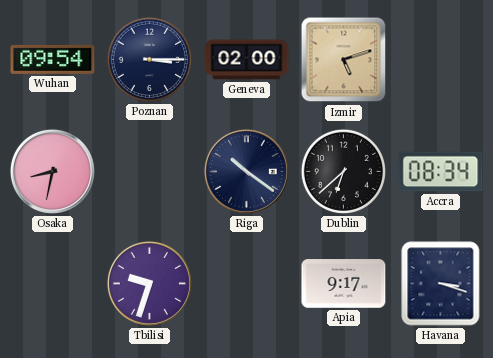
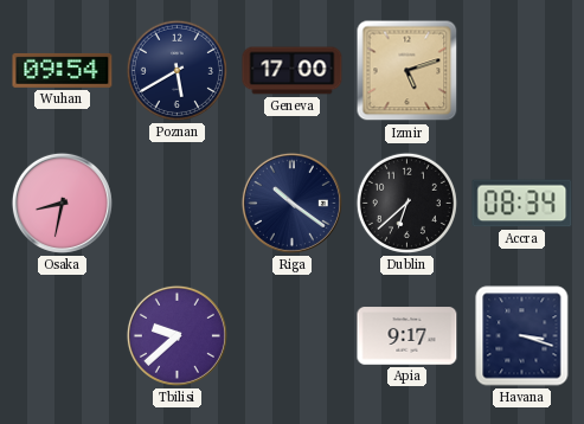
Poznan: 3:15 -> 5:40
Geneva: 02:00 -> 17:00
Tbilisi: 9:33 -> 9:38
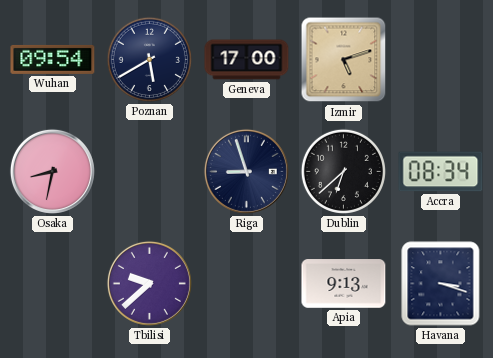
Riga: 10:21 -> 8:57
Apia: 9:17 -> 9:13
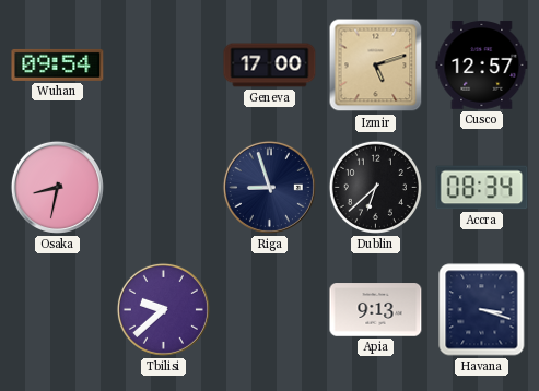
Poznan: 5:40 -> none
Cusco: none -> 12:57
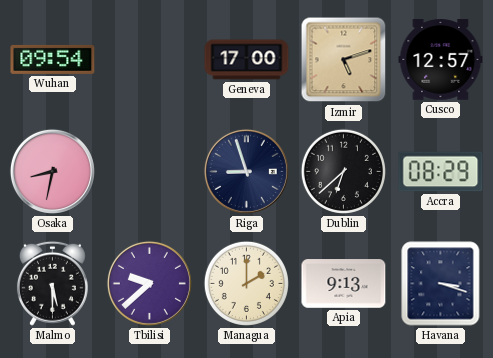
Accra: 08:34 -> 08:29
Malmo: none -> 5:30
Managua: none -> 2:00
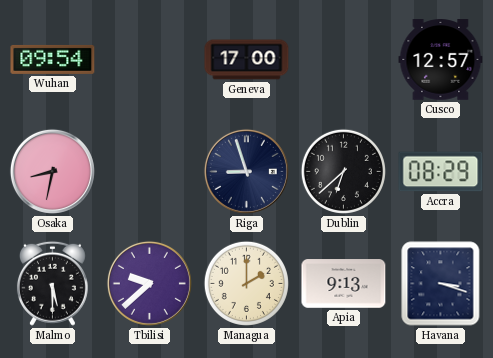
Izmir: 5:12 -> none
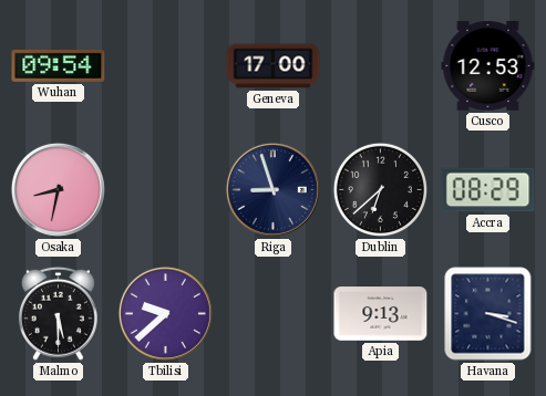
Cusco: 12:57 -> 12:53
Managua: 2:00 -> none
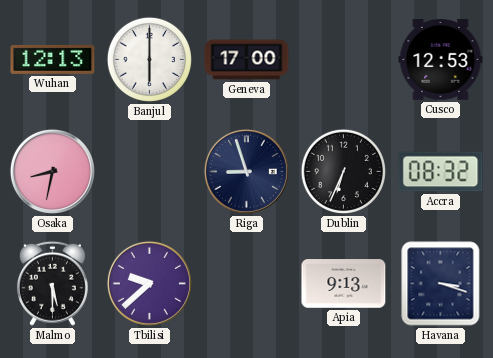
Wuhan: 09:54 -> 12:13
Banjul: none -> 6:00
Dublin: 6:38 -> 6:34
Accra: 08:29 -> 08:32
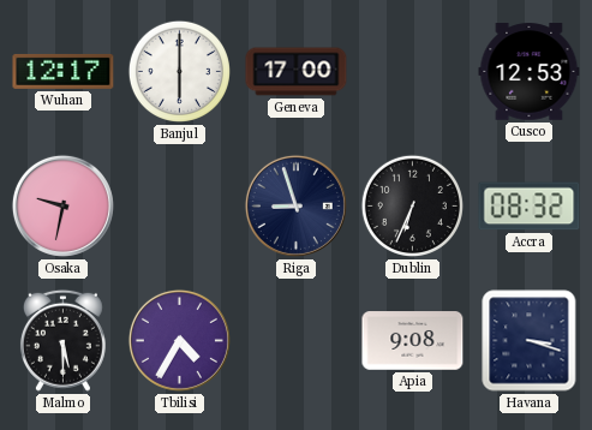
Wuhan: 12:13 -> 12:17
Osaka: 8:32 -> 9:32
Tbilisi: 9:38 -> 4:35
Apia: 9:13 -> 9:08
